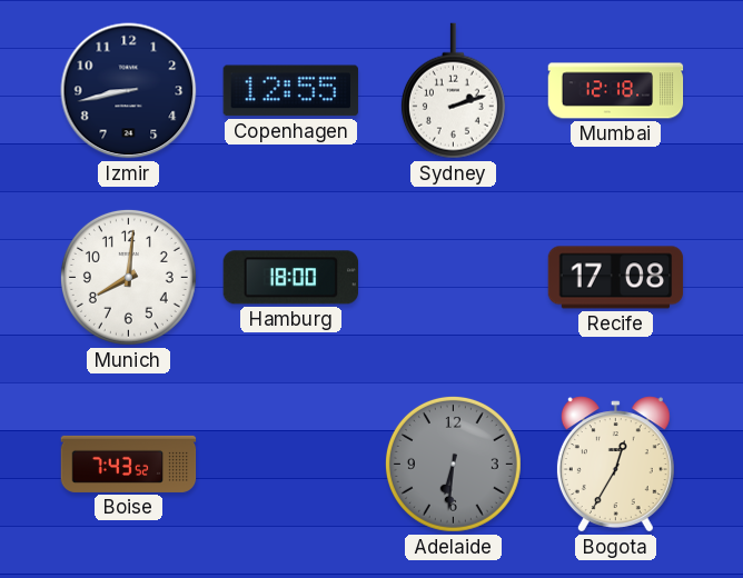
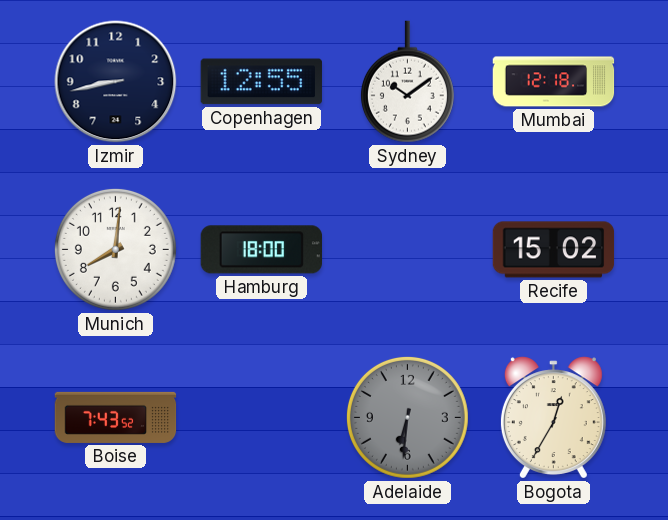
Sydney: 2:12 -> 10:09
Recife: 17:08 -> 15:02
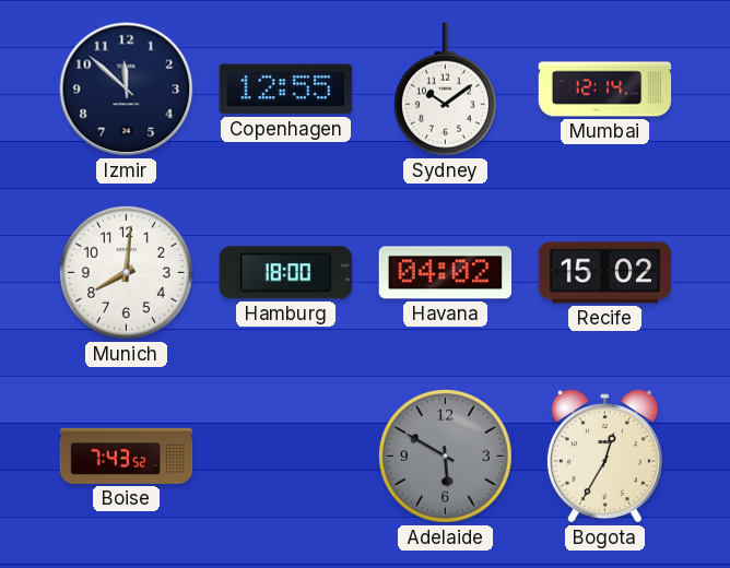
Izmir: 8:43 -> 11:52
Mumbai: 12:18 -> 12:14
Havana: none -> 04:02
Adelaide: 6:31 -> 5:50
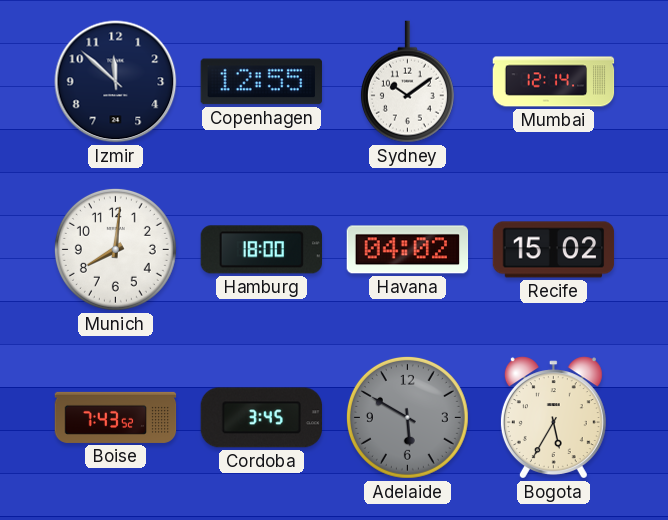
Cordoba: none -> 3:45
Bogota: 12:35 -> 5:35
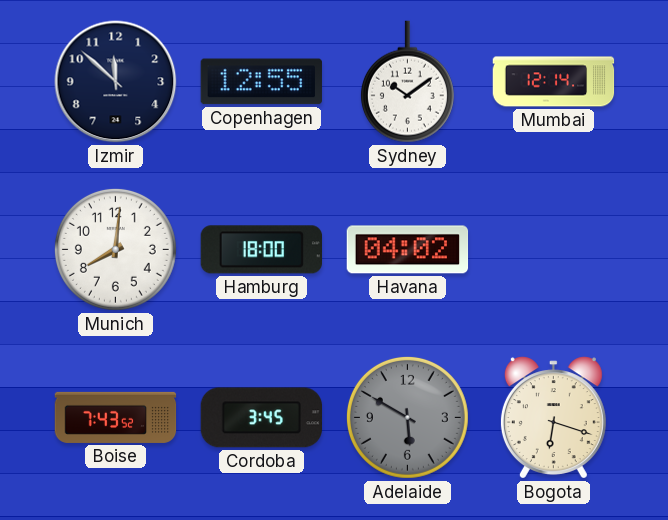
Recife: 15:02 -> none
Bogota: 5:35 -> 6:18
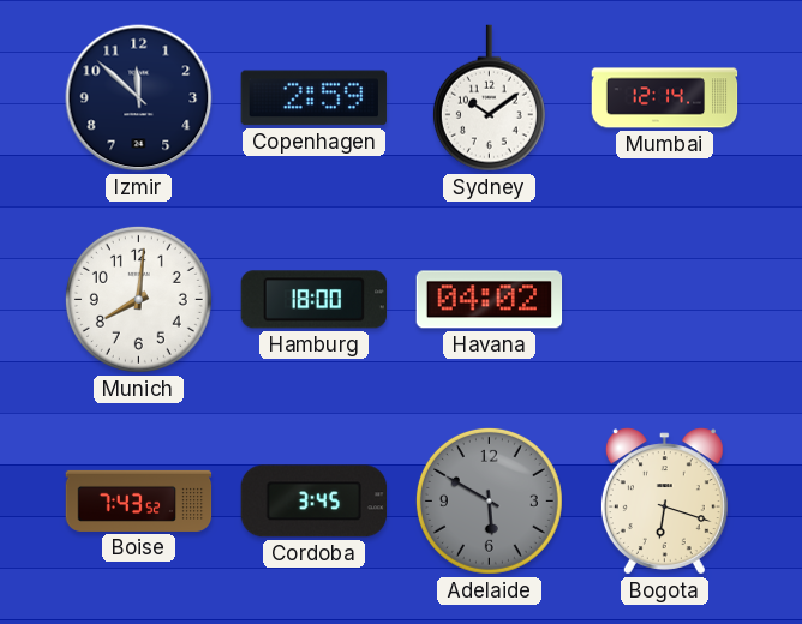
Copenhagen: 12:55 -> 2:59
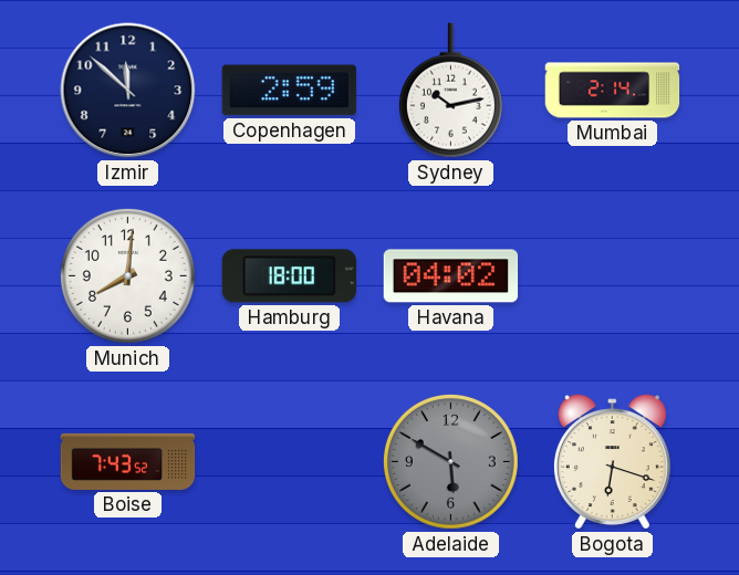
Sydney: 10:09 -> 10:13
Mumbai: 12:14 -> 2:14
Cordoba: 3:45 -> none
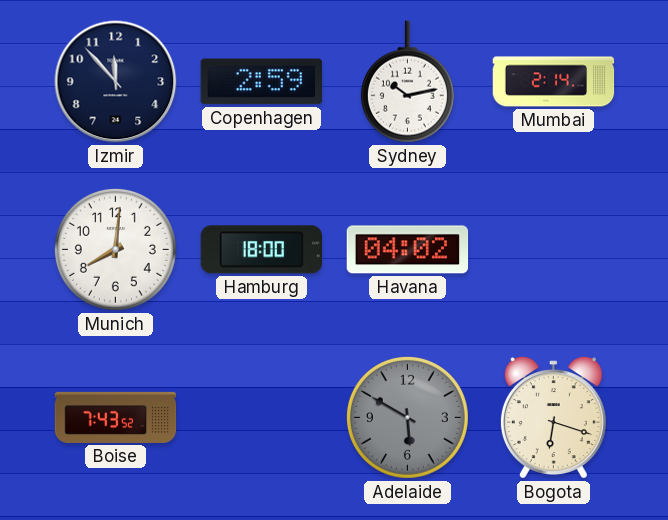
Izmir: 11:52 -> 11:53
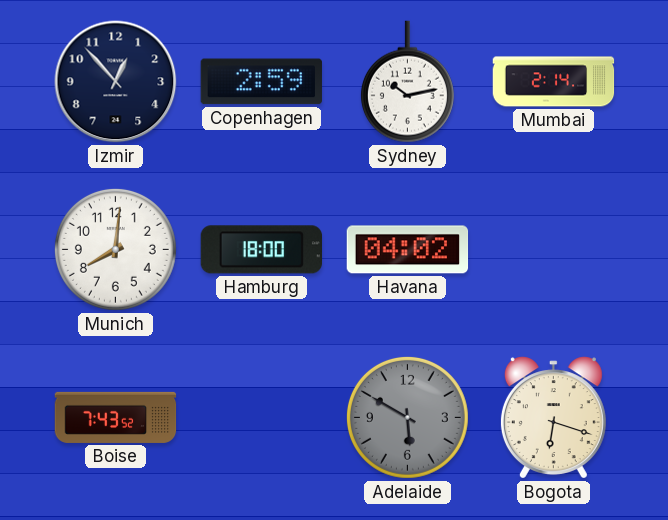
Izmir: 11:53 -> 12:53
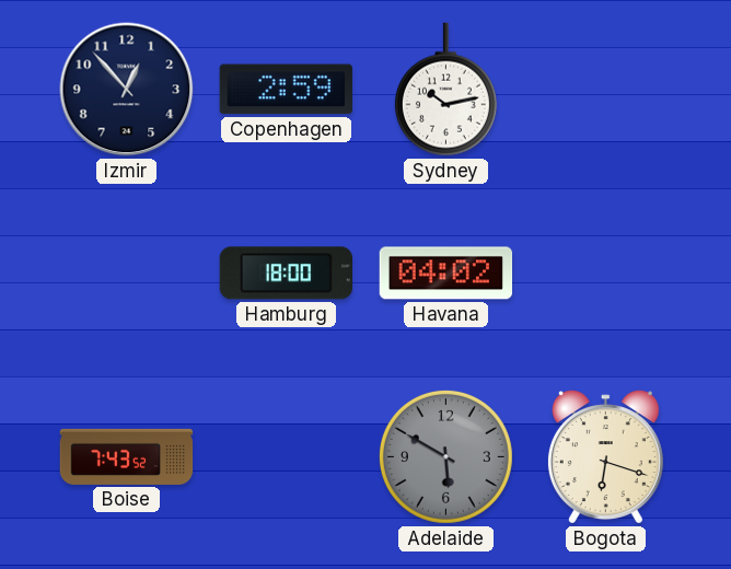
Mumbai: 2:14 -> none
Munich: 8:01 -> none
